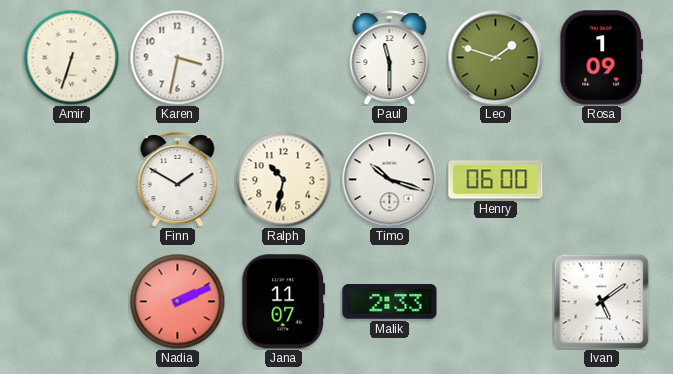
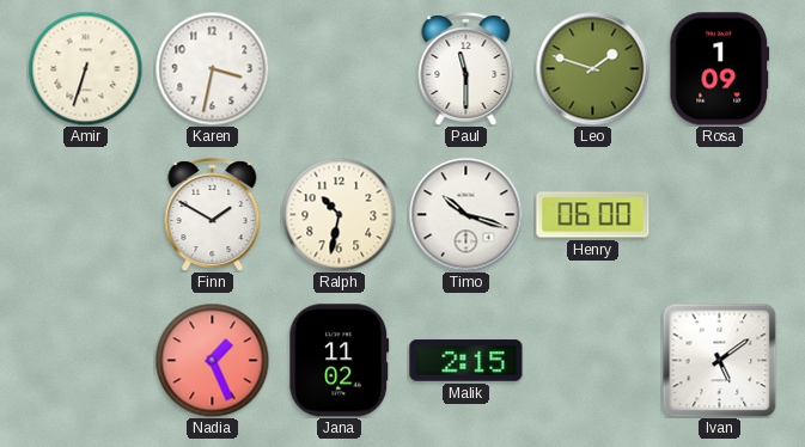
Nadia: 2:11 -> 1:26
Jana: 11:07 -> 11:02
Malik: 2:33 -> 2:15
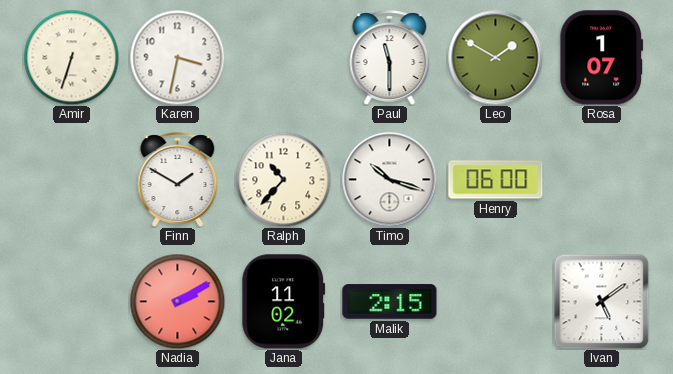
Leo: 1:48 -> 1:50
Rosa: 1:09 -> 1:07
Ralph: 10:32 -> 10:37
Nadia: 1:26 -> 2:10
